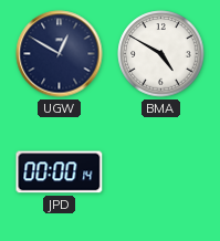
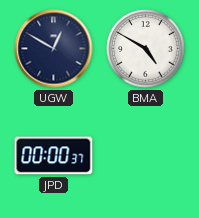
JPD: 00:00:14 -> 00:00:37
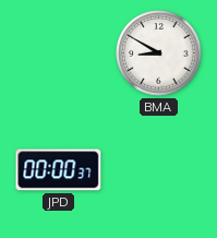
UGW: 12:50 -> none
BMA: 4:50 -> 8:50
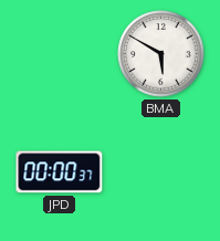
BMA: 8:50 -> 5:50
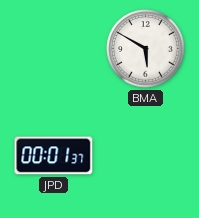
JPD: 00:00 -> 00:01
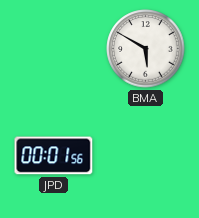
JPD: 00:01:37 -> 00:01:56
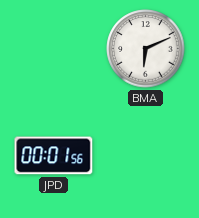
BMA: 5:50 -> 6:11
